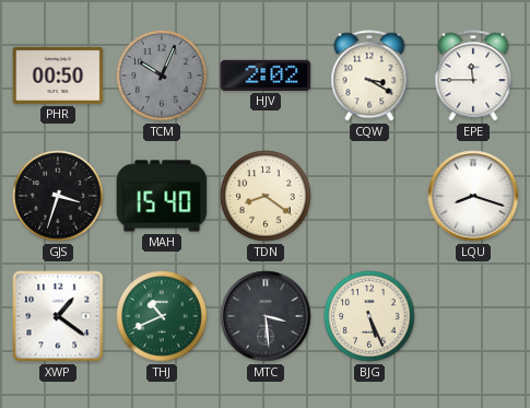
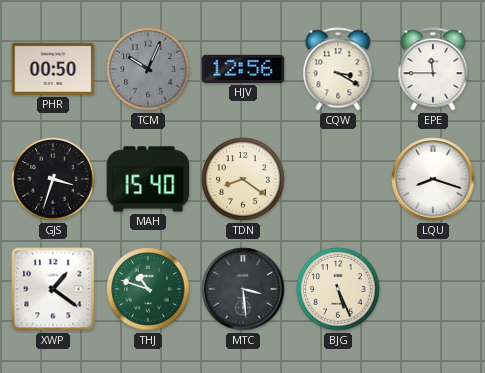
HJV: 2:02 -> 12:56
THJ: 10:41 -> 10:48
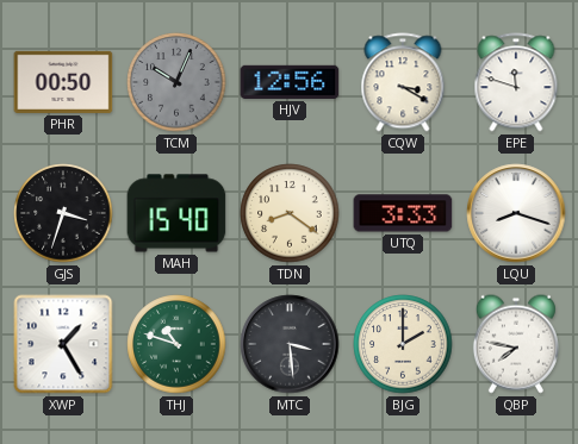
EPE: 11:45 -> 11:48
UTQ: none -> 3:33
XWP: 1:21 -> 1:25
BJG: 5:26 -> 2:00
QBP: none -> 7:47
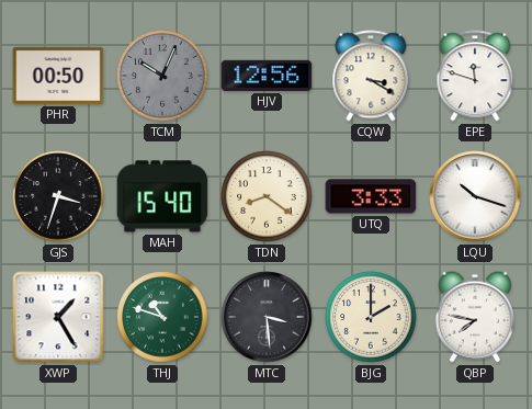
LQU: 8:18 -> 10:18
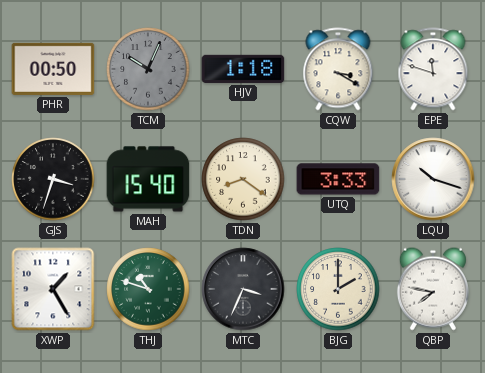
HJV: 12:56 -> 1:18
MTC: 3:29 -> 3:34
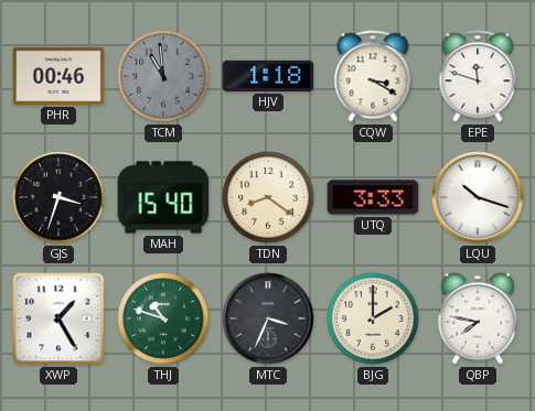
PHR: 00:50 -> 00:46
TCM: 10:04 -> 10:59
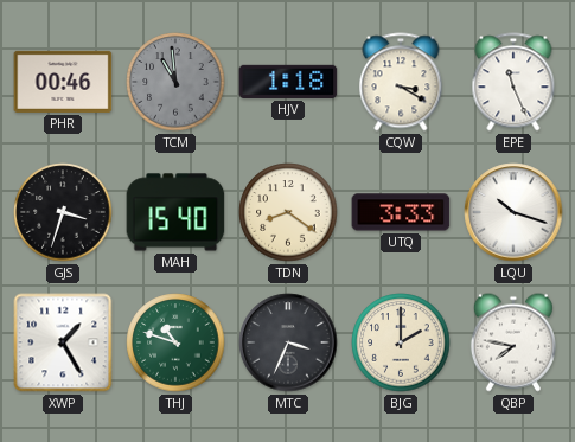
EPE: 11:48 -> 11:26
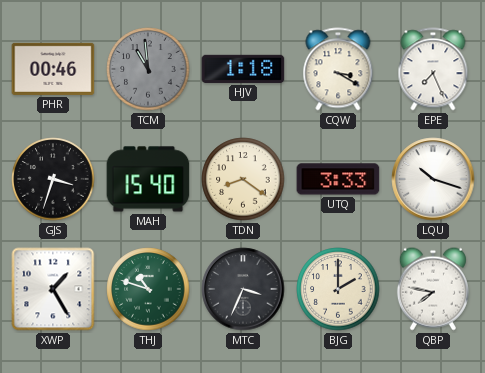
EPE: 11:26 -> 7:26
